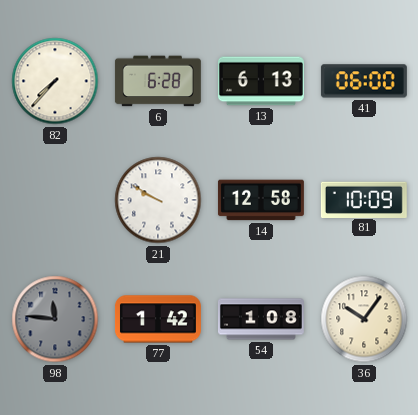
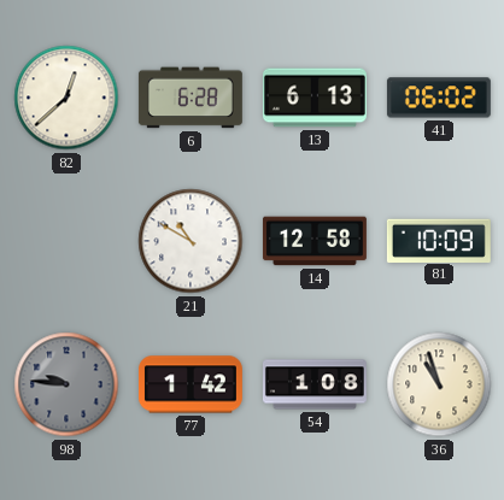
82: 7:37 -> 12:38
41: 06:00 -> 06:02
21: 9:50 -> 10:50
98: 11:46 -> 9:46
36: 10:06 -> 10:57
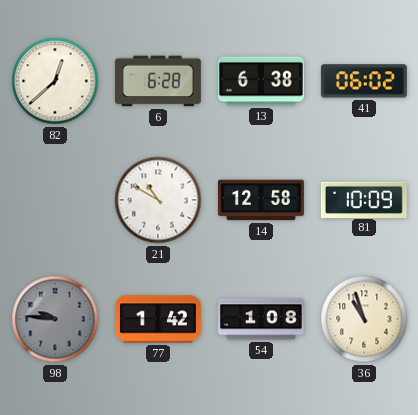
13: 6:13 -> 6:38
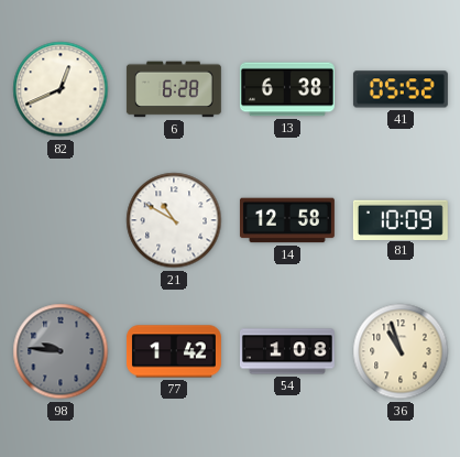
82: 12:38 -> 12:41
41: 06:02 -> 05:52
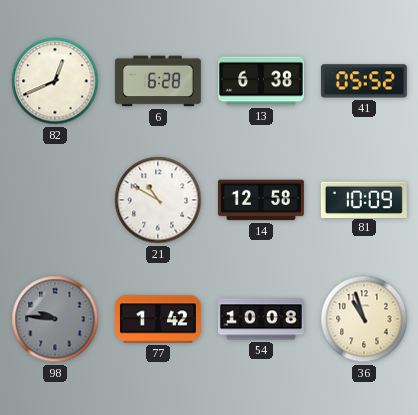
54: 1:08 -> 10:08
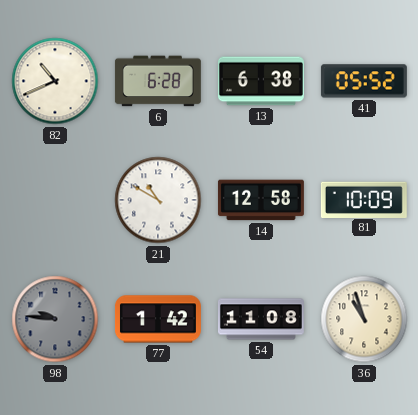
82: 12:41 -> 10:41
54: 10:08 -> 11:08
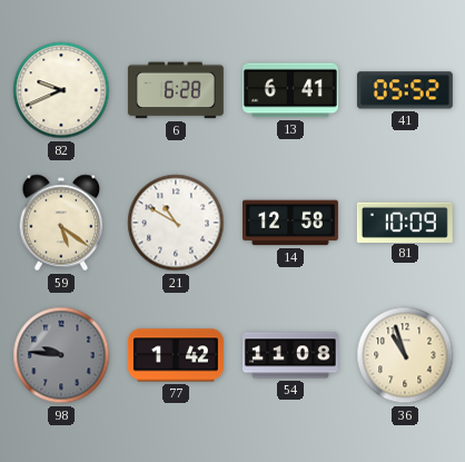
82: 10:41 -> 9:41
13: 6:38 -> 6:41
59: none -> 5:21
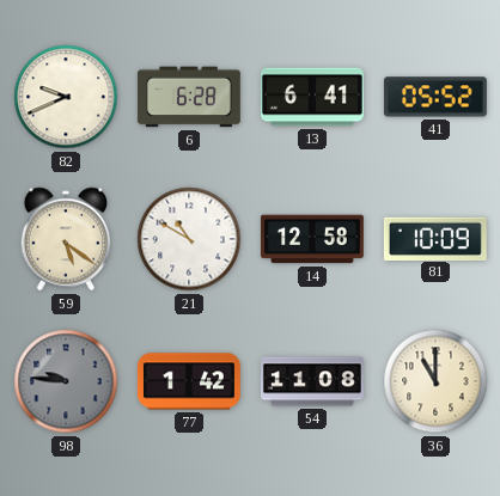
36: 10:57 -> 11:00
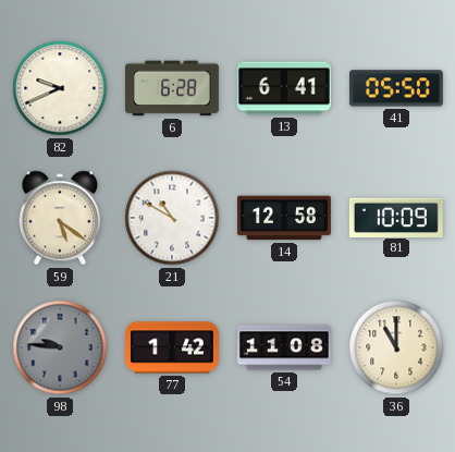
41: 05:52 -> 05:50
